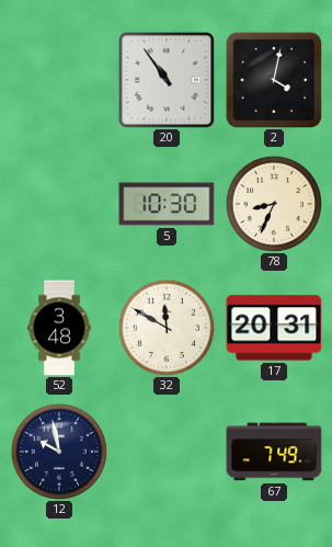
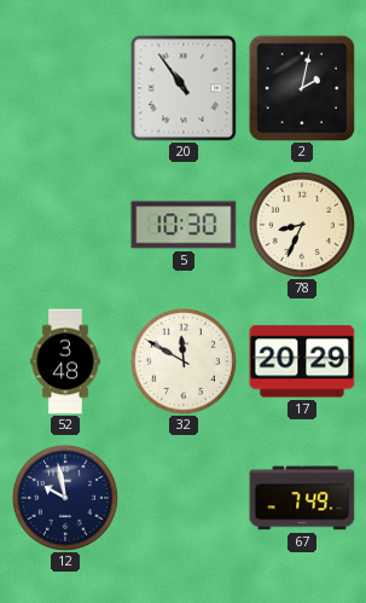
2: 4:02 -> 2:02
17: 20:31 -> 20:29
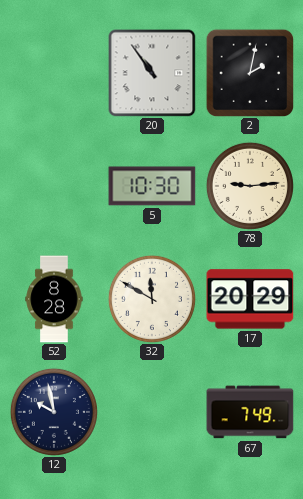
78: 8:34 -> 9:14
52: 3:48 -> 8:28
